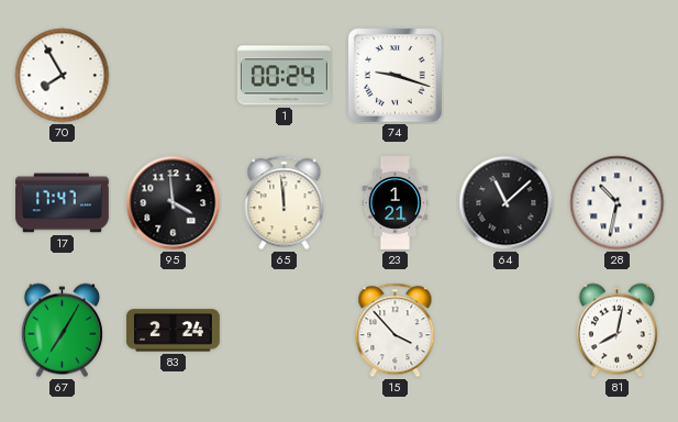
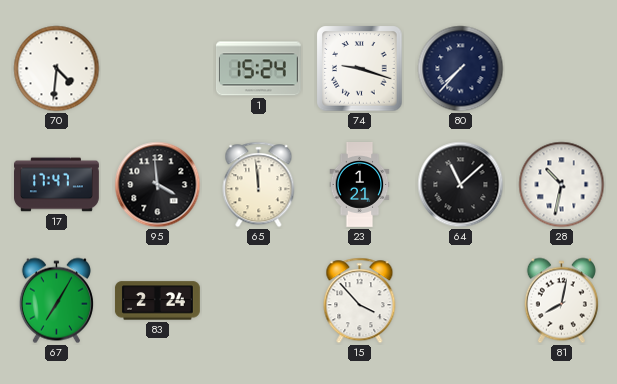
70: 7:55 -> 4:31
1: 00:24 -> 15:24
80: none -> 7:37
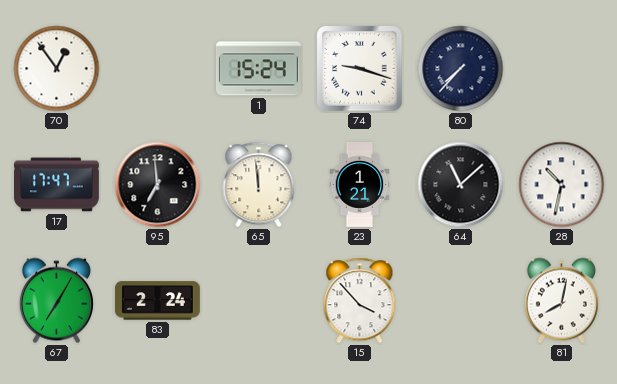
70: 4:31 -> 12:54
95: 3:59 -> 6:59
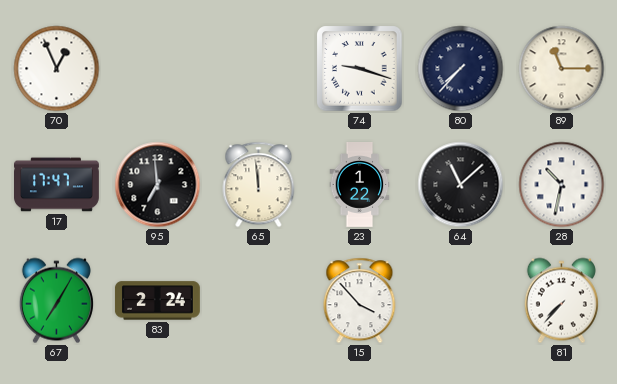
70: 12:54 -> 12:56
1: 15:24 -> none
89: none -> 11:15
23: 1:21 -> 1:22
81: 8:02 -> 7:37
